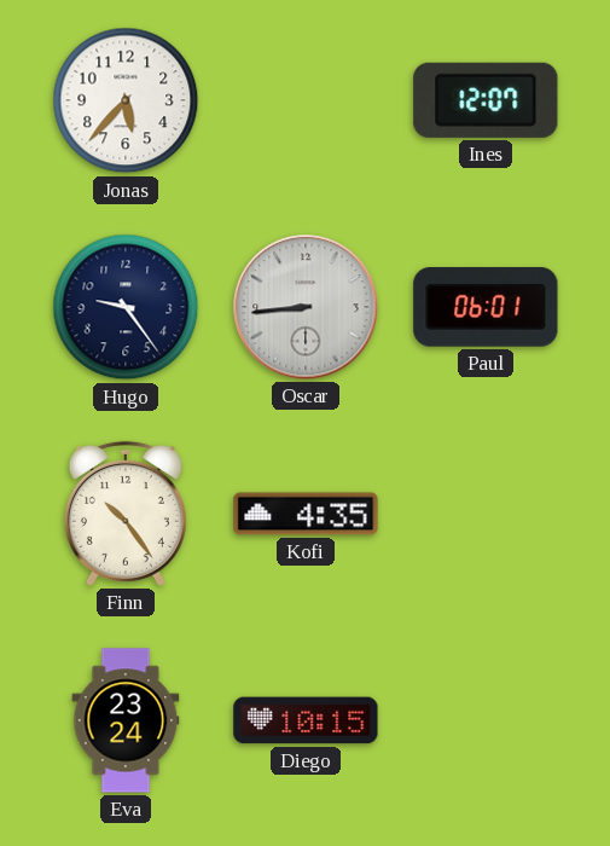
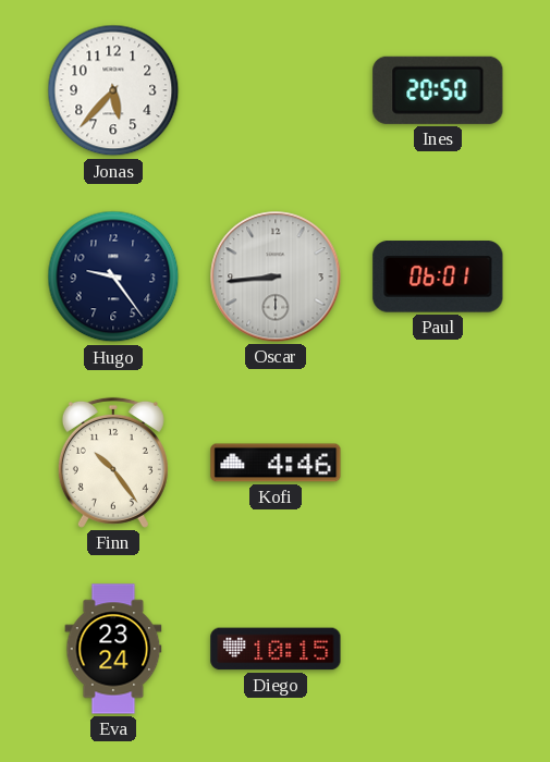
Ines: 12:07 -> 20:50
Kofi: 4:35 -> 4:46
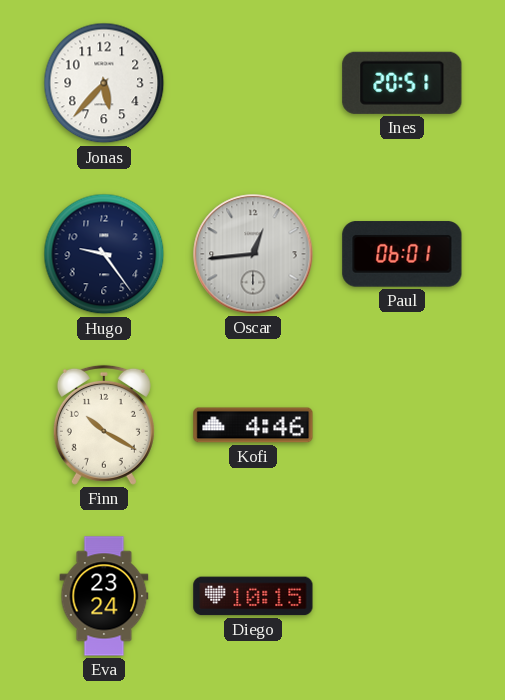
Ines: 20:50 -> 20:51
Oscar: 8:44 -> 12:44
Finn: 10:24 -> 10:20
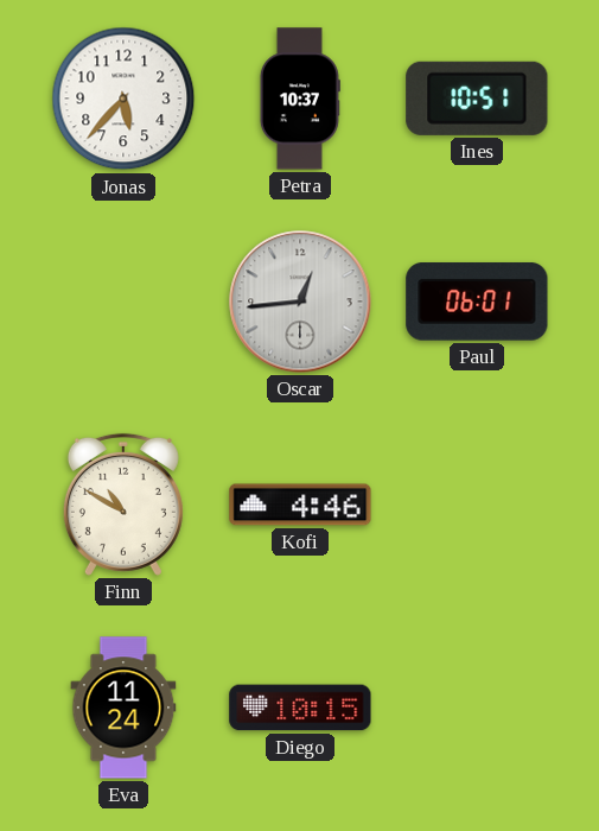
Petra: none -> 10:37
Ines: 20:51 -> 10:51
Hugo: 9:24 -> none
Finn: 10:20 -> 10:50
Eva: 23:24 -> 11:24
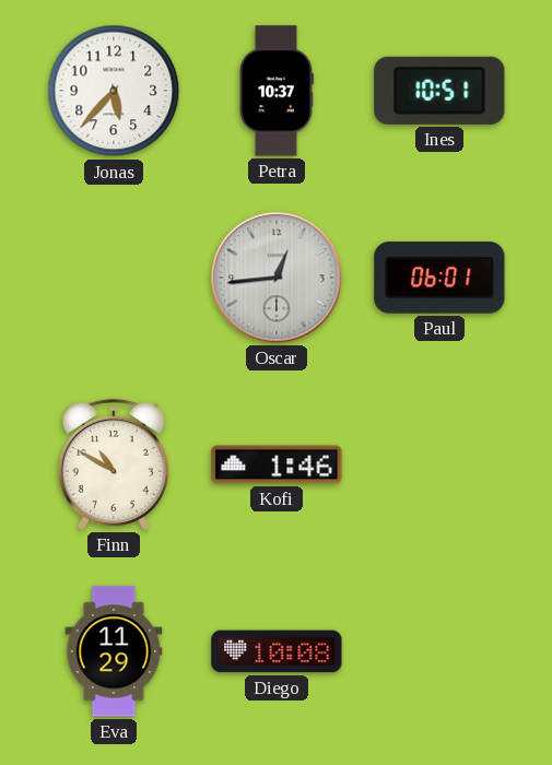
Kofi: 4:46 -> 1:46
Eva: 11:24 -> 11:29
Diego: 10:15 -> 10:08
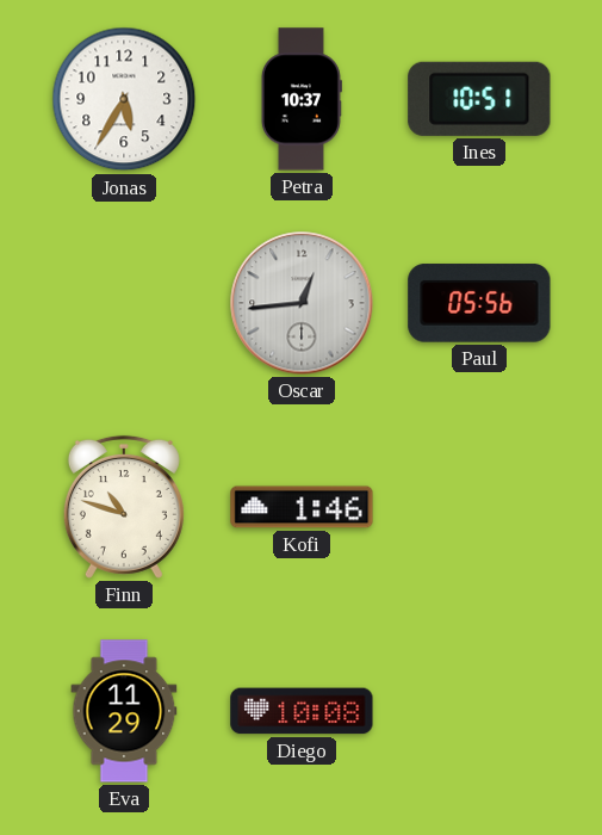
Jonas: 5:37 -> 5:35
Paul: 06:01 -> 05:56
Finn: 10:50 -> 10:48
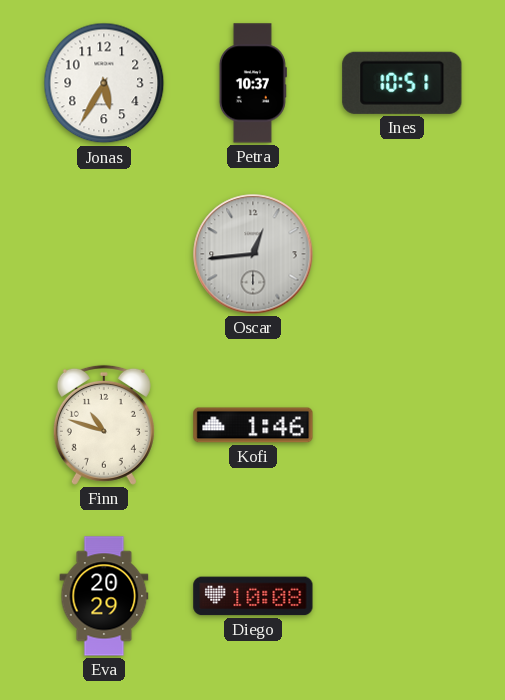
Paul: 05:56 -> none
Eva: 11:29 -> 20:29
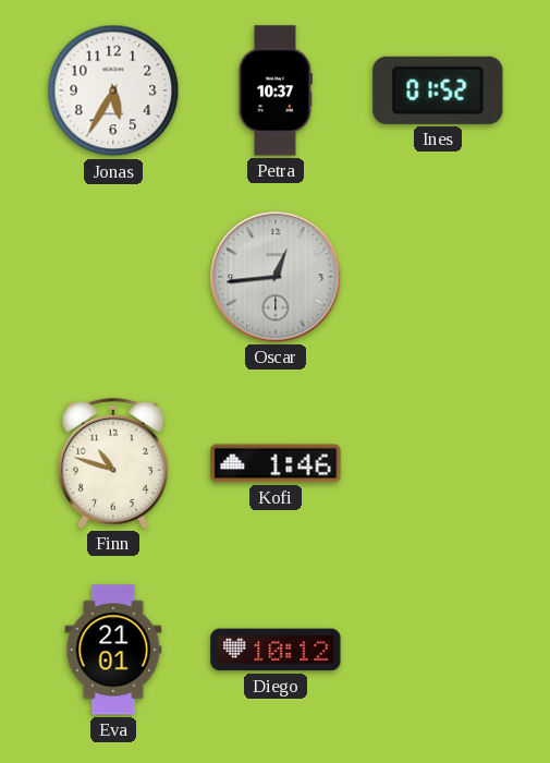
Ines: 10:51 -> 01:52
Eva: 20:29 -> 21:01
Diego: 10:08 -> 10:12
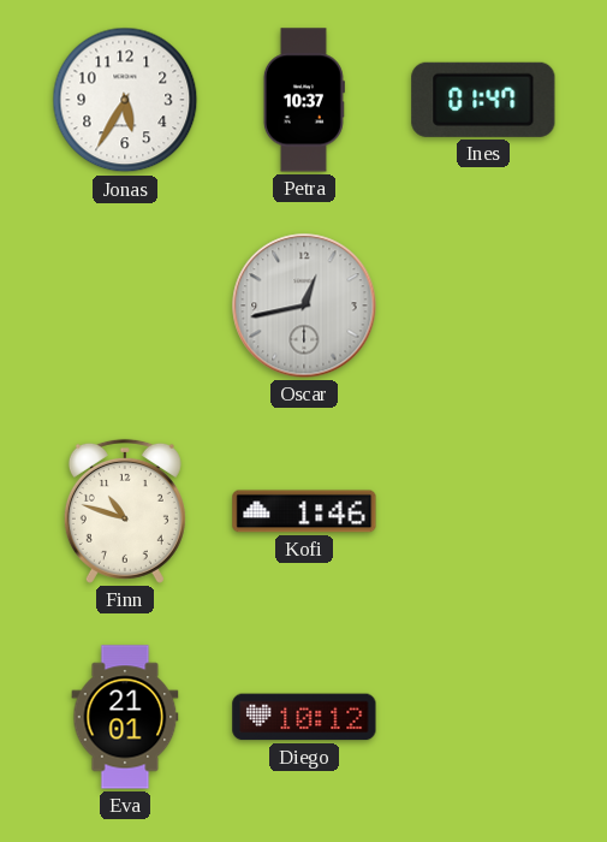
Ines: 01:52 -> 01:47
Oscar: 12:44 -> 12:43
